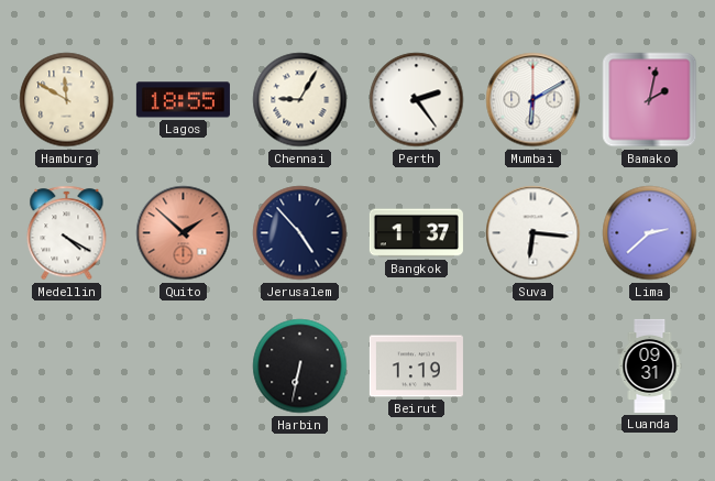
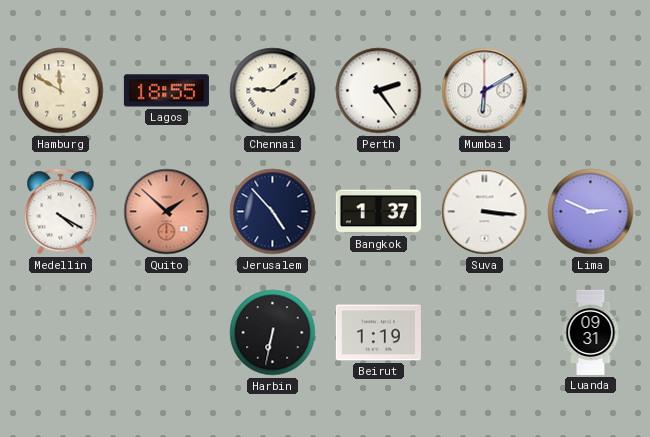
Chennai: 9:05 -> 9:09
Bamako: 2:02 -> none
Suva: 6:16 -> 3:16
Lima: 2:38 -> 2:49
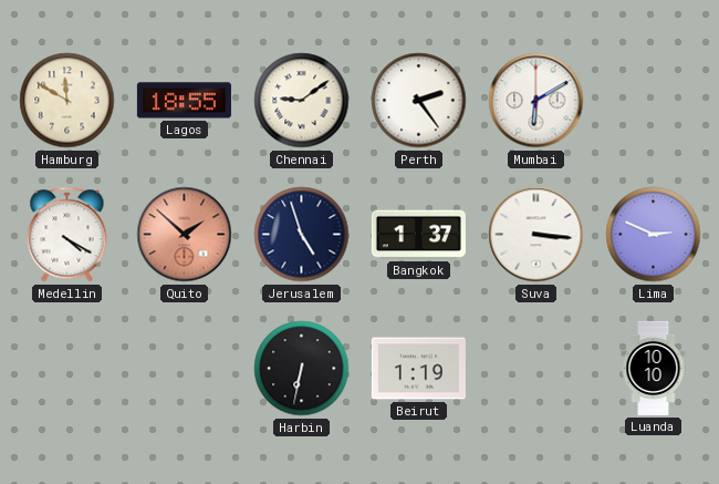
Jerusalem: 4:53 -> 4:57
Luanda: 09:31 -> 10:10
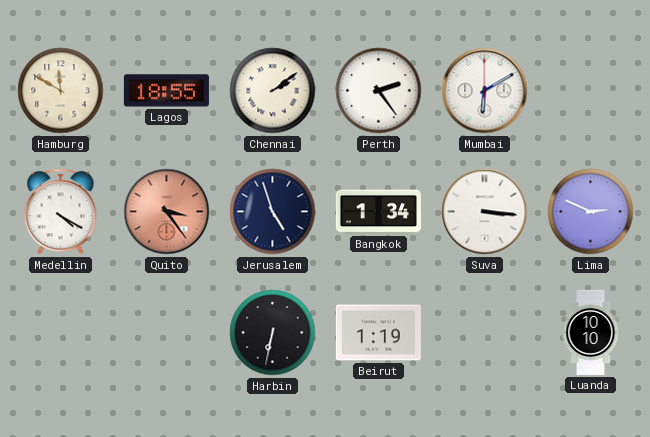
Chennai: 9:09 -> 2:09
Quito: 1:52 -> 3:24
Bangkok: 1:37 -> 1:34
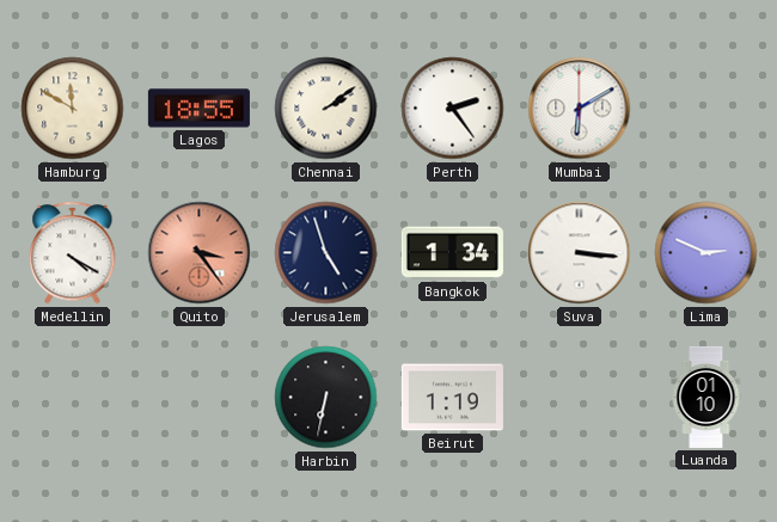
Luanda: 10:10 -> 01:10
